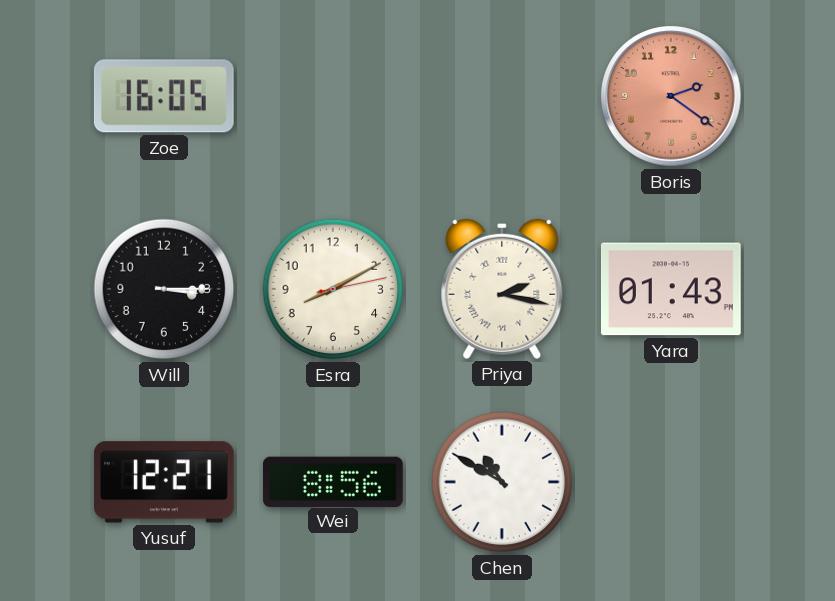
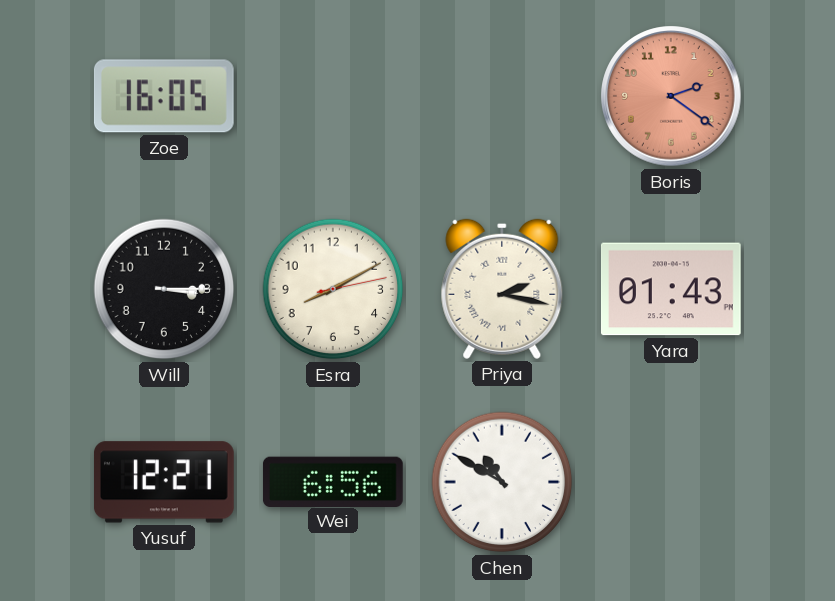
Wei: 8:56 -> 6:56
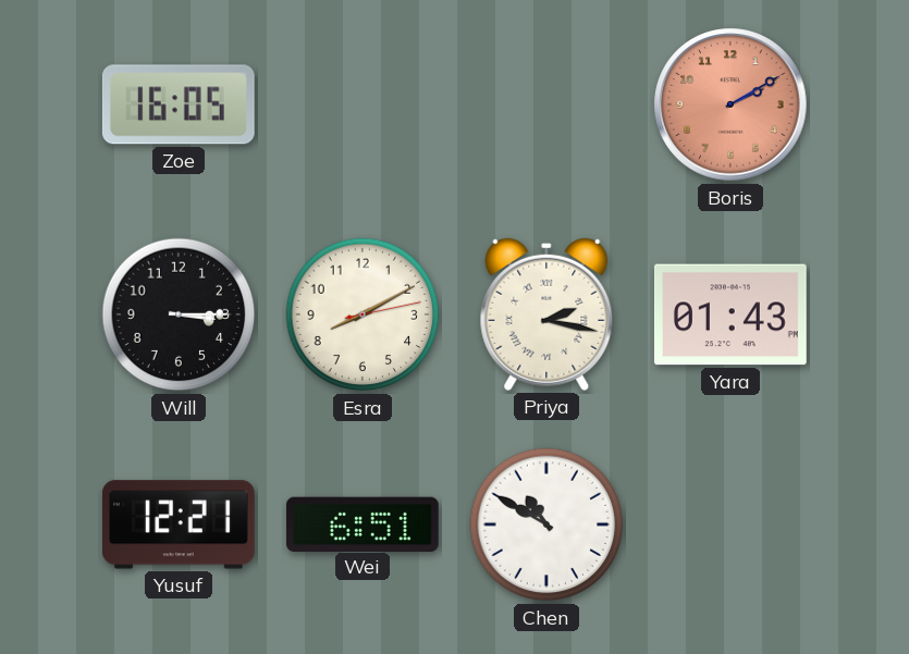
Boris: 2:21 -> 2:10
Wei: 6:56 -> 6:51
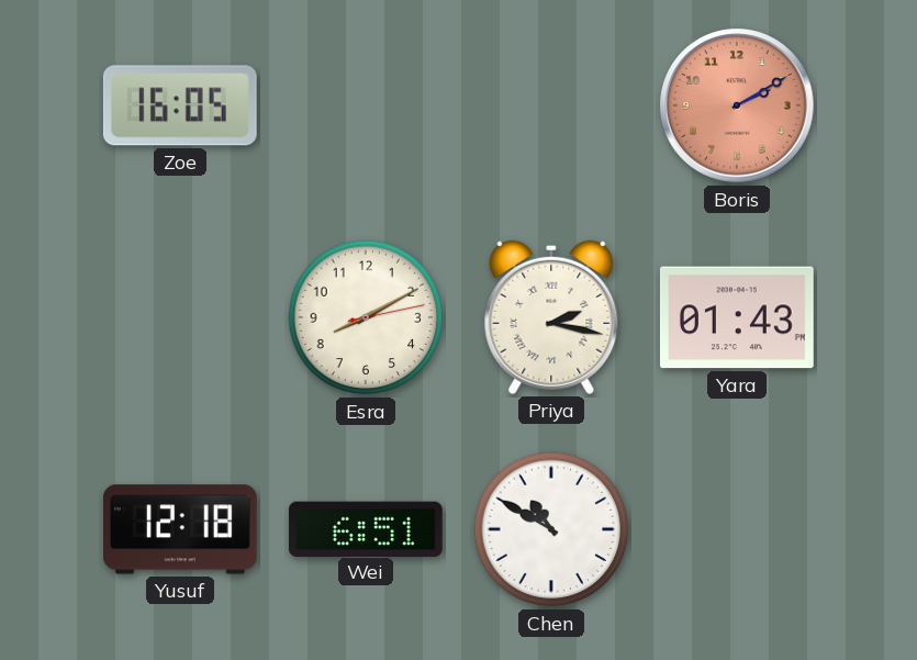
Will: 3:15 -> none
Yusuf: 12:21 -> 12:18
